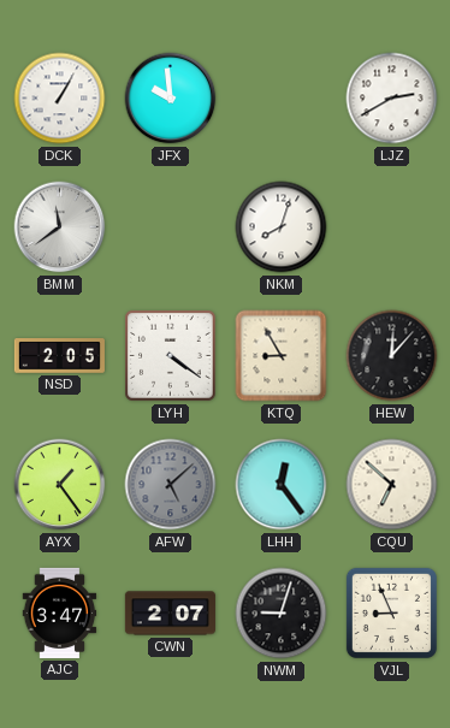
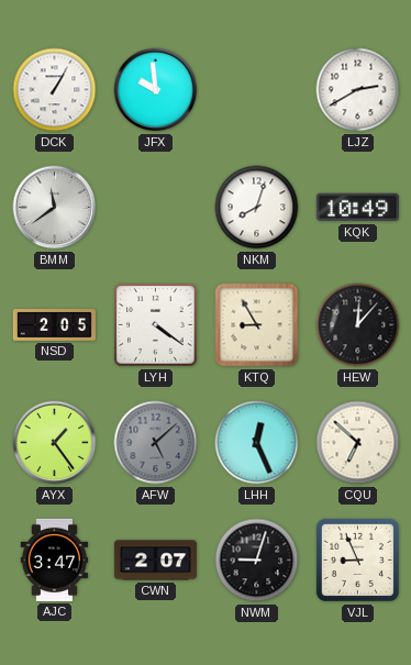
KQK: none -> 10:49
LHH: 12:24 -> 12:26
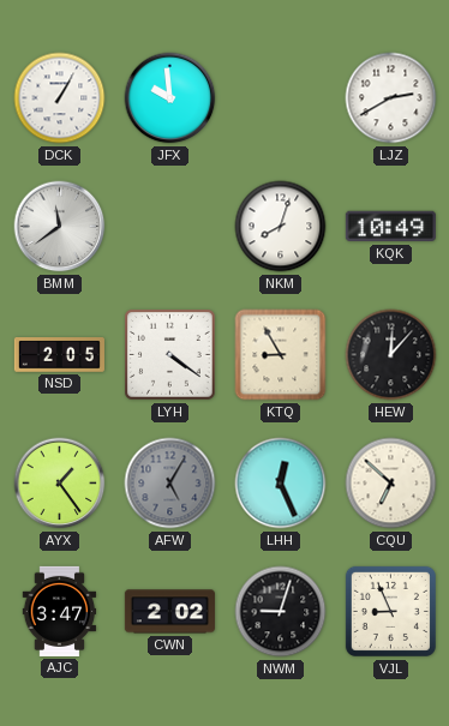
AFW: 5:08 -> 5:05
CWN: 2:07 -> 2:02
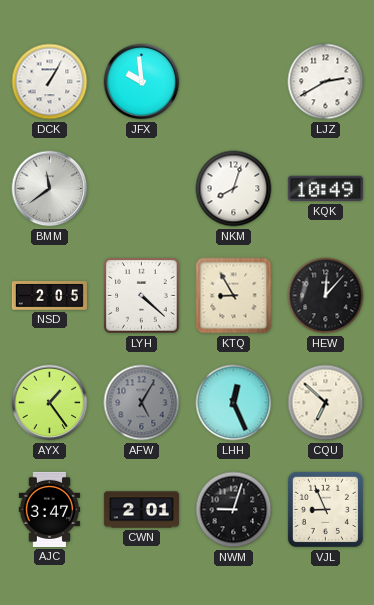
LYH: 4:21 -> 4:22
CWN: 2:02 -> 2:01
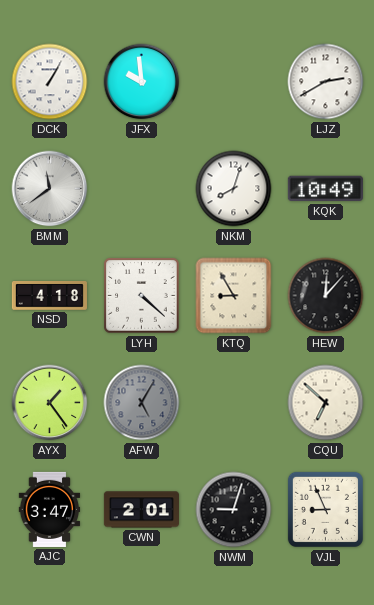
NSD: 2:05 -> 4:18
LHH: 12:26 -> none
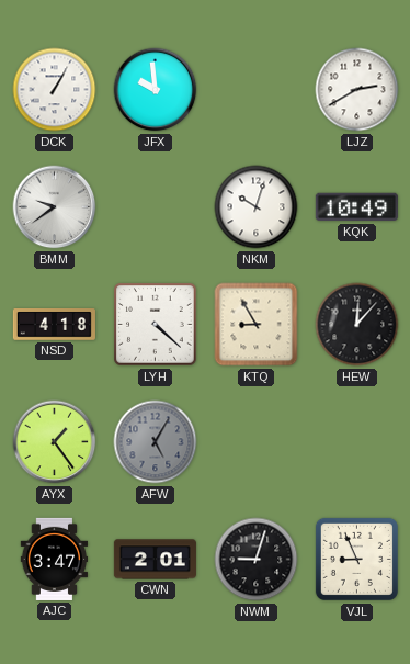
BMM: 11:39 -> 9:39
NKM: 8:03 -> 10:03
CQU: 6:52 -> none
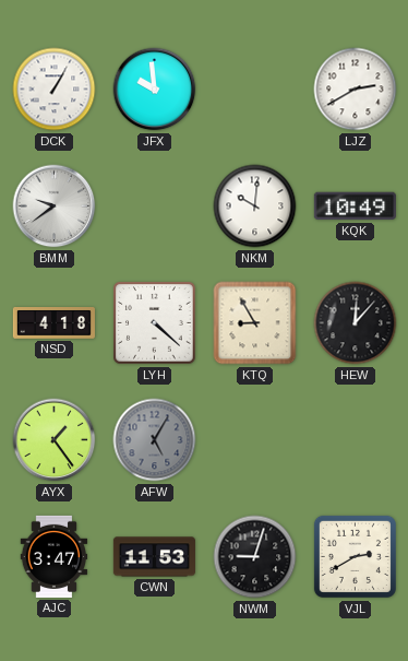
NKM: 10:03 -> 10:01
CWN: 2:01 -> 11:53
VJL: 8:56 -> 2:40
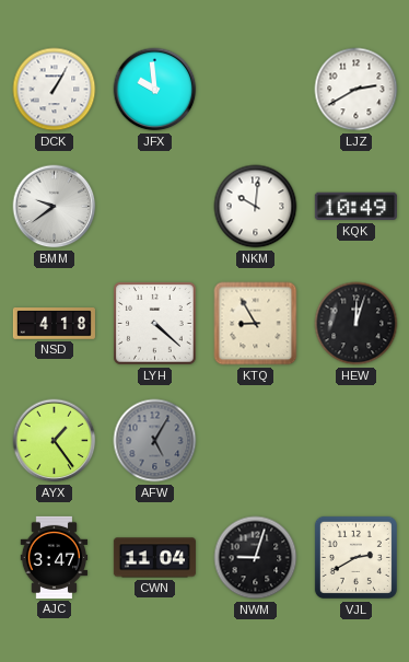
HEW: 12:07 -> 12:03
CWN: 11:53 -> 11:04
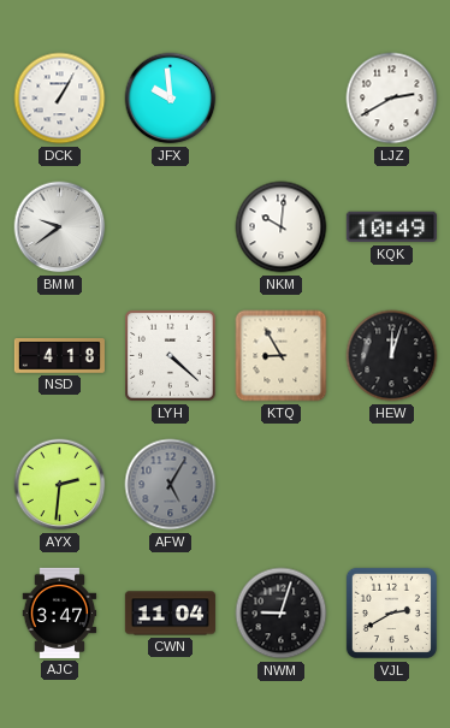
AYX: 1:24 -> 2:31
